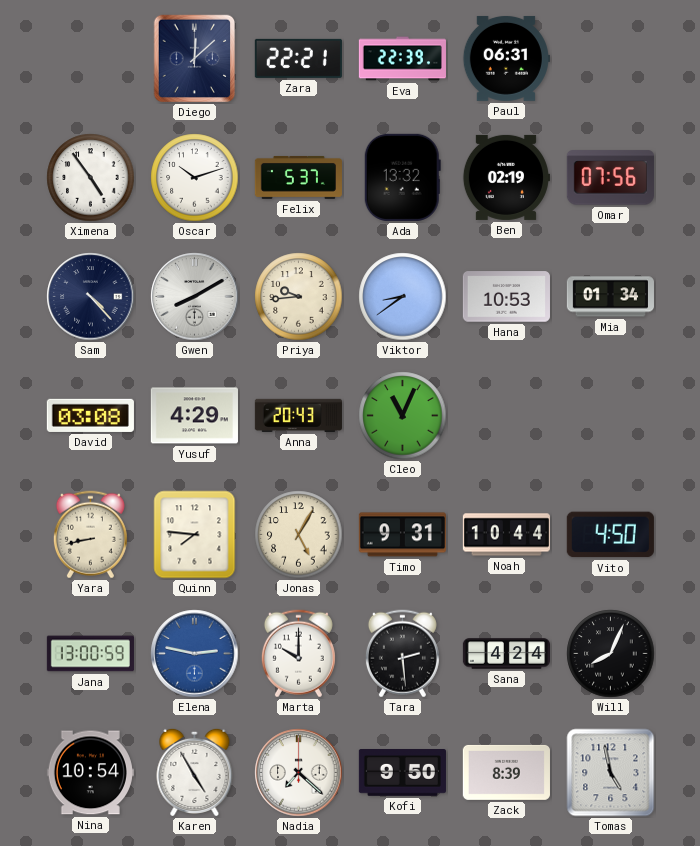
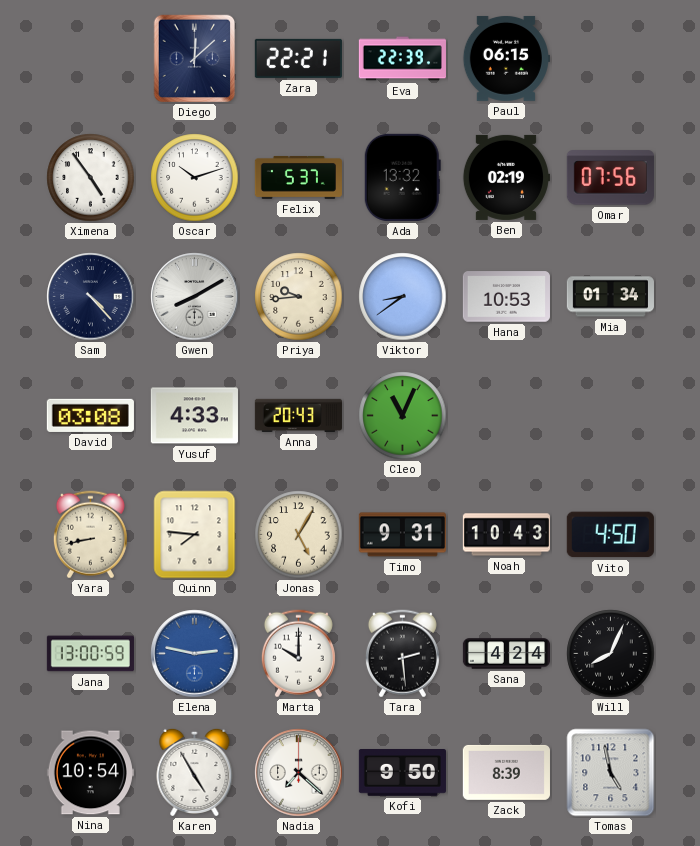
Paul: 06:31 -> 06:15
Yusuf: 4:29 -> 4:33
Noah: 10:44 -> 10:43
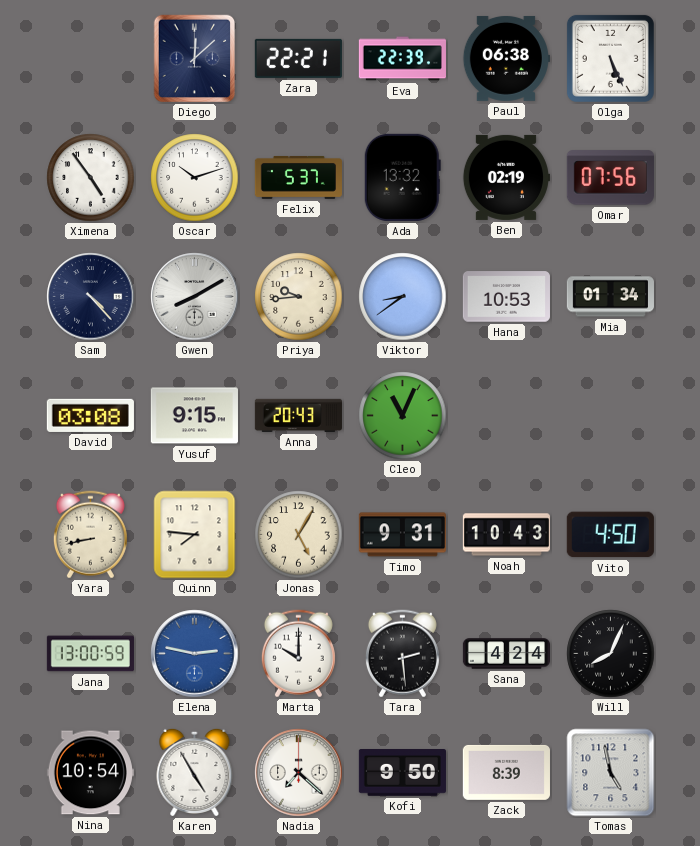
Paul: 06:15 -> 06:38
Olga: none -> 5:26
Yusuf: 4:33 -> 9:15
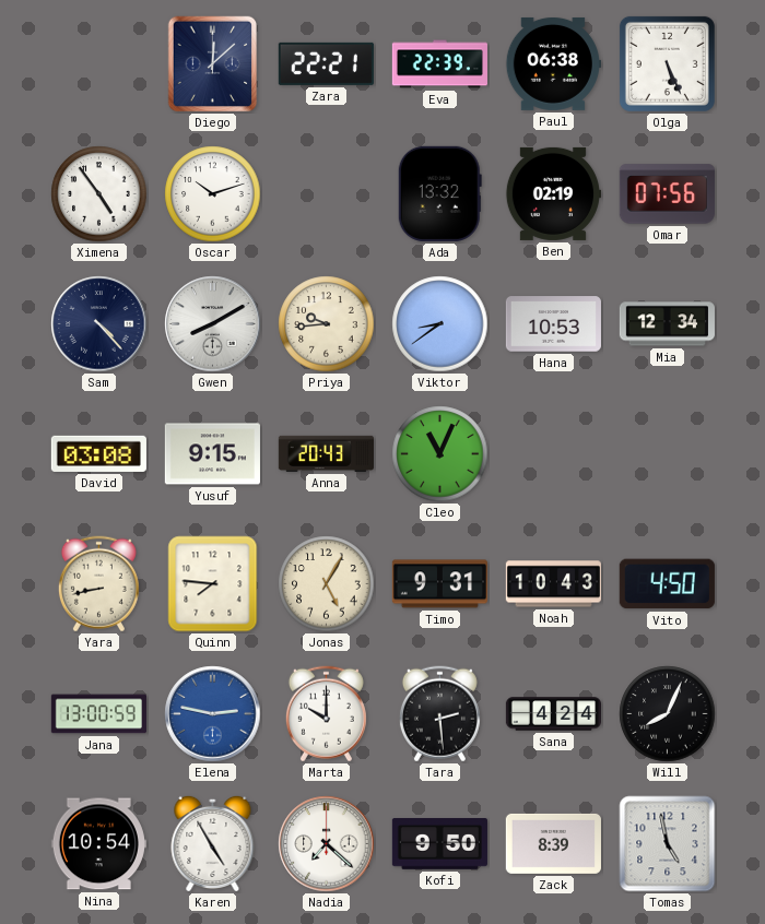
Felix: 5:37 -> none
Mia: 01:34 -> 12:34
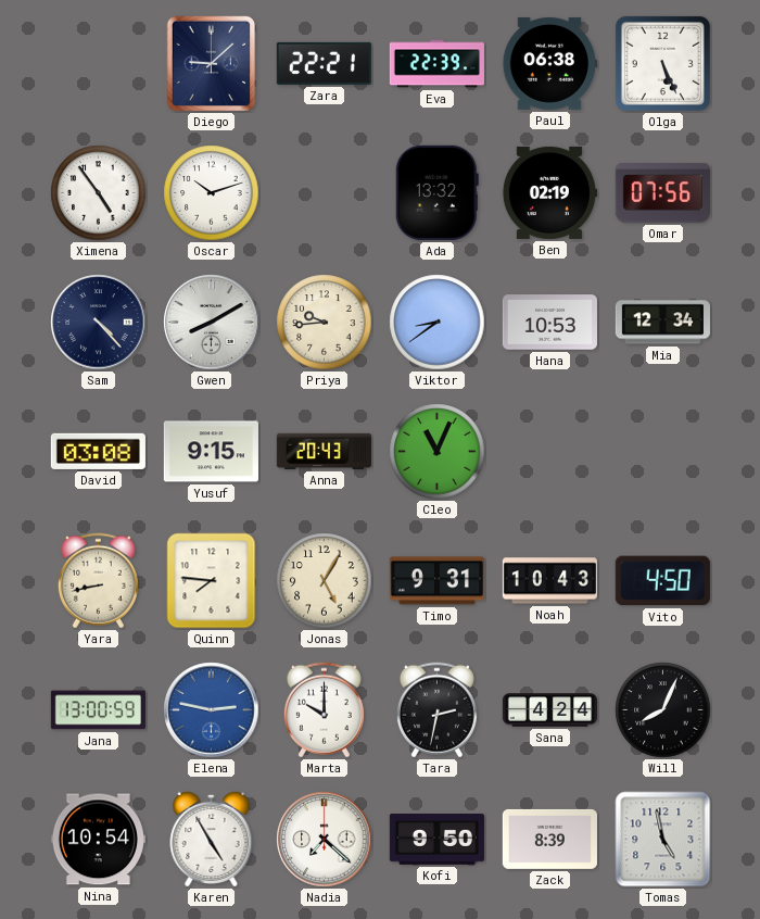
Diego: 12:08 -> 9:08
Tara: 2:29 -> 2:32
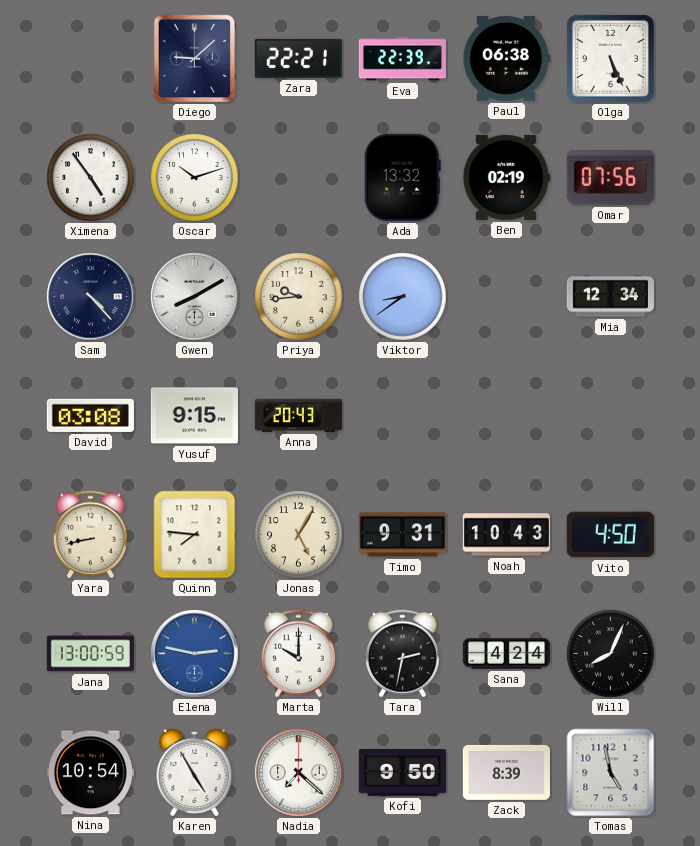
Hana: 10:53 -> none
Cleo: 11:04 -> none
